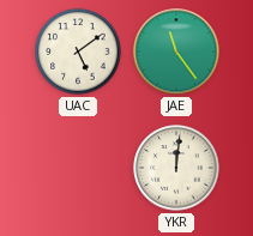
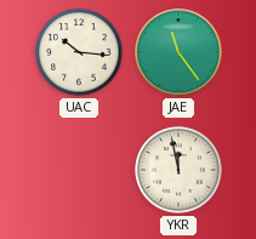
UAC: 5:09 -> 10:16
YKR: 12:01 -> 11:58
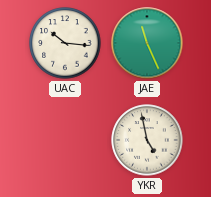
JAE: 11:24 -> 11:26
YKR: 11:58 -> 4:58
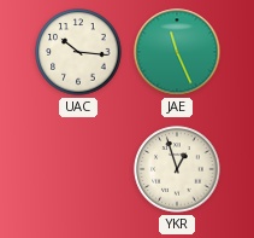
YKR: 4:58 -> 12:57
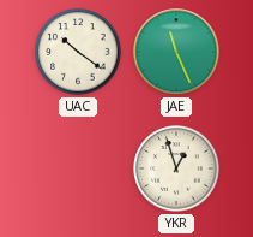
UAC: 10:16 -> 10:21
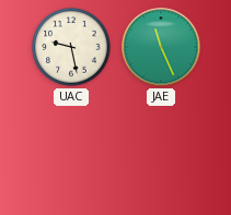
UAC: 10:21 -> 9:28
YKR: 12:57 -> none
